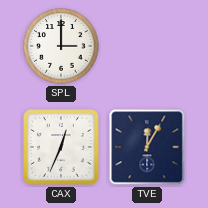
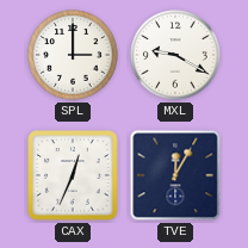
MXL: none -> 9:20
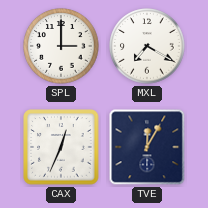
MXL: 9:20 -> 7:20
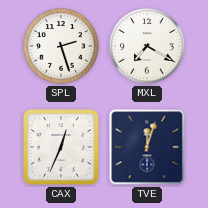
SPL: 3:00 -> 2:27
TVE: 12:05 -> 12:03
